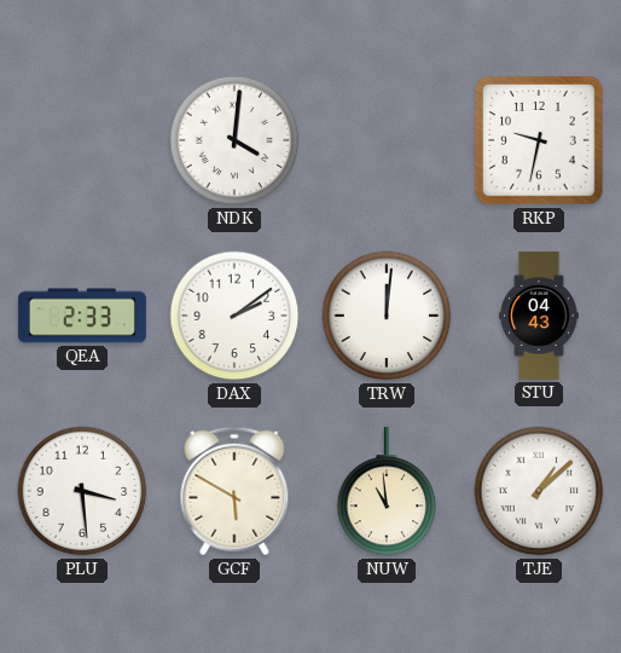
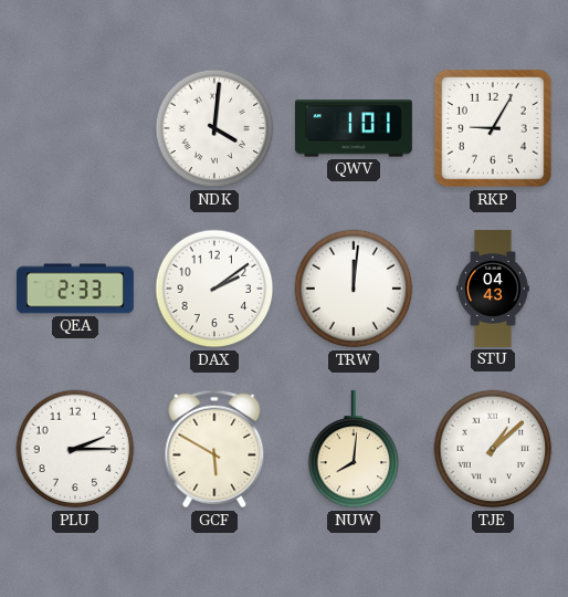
QWV: none -> 1:01
RKP: 9:32 -> 9:05
PLU: 3:29 -> 2:15
NUW: 10:59 -> 8:01
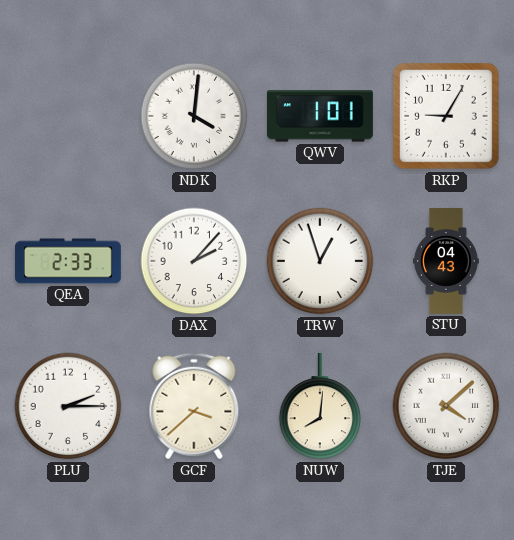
DAX: 2:09 -> 2:07
TRW: 12:01 -> 12:57
GCF: 5:50 -> 3:38
TJE: 1:08 -> 4:08
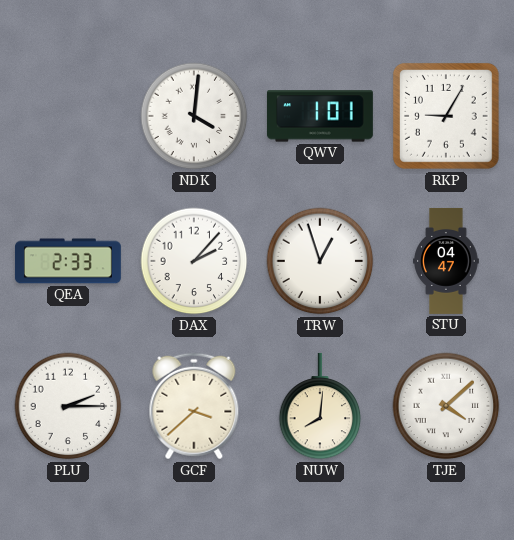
STU: 04:43 -> 04:47
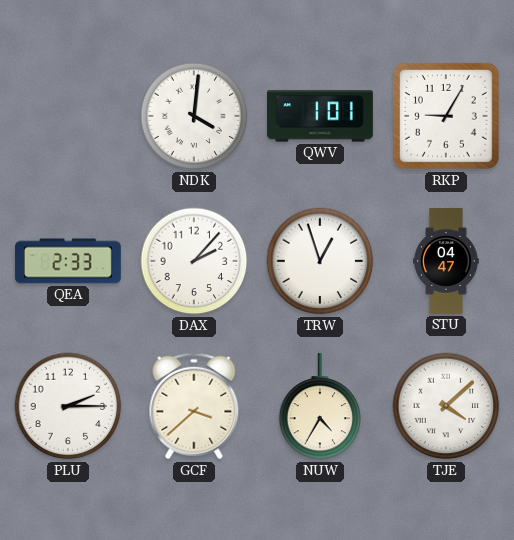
NUW: 8:01 -> 4:35
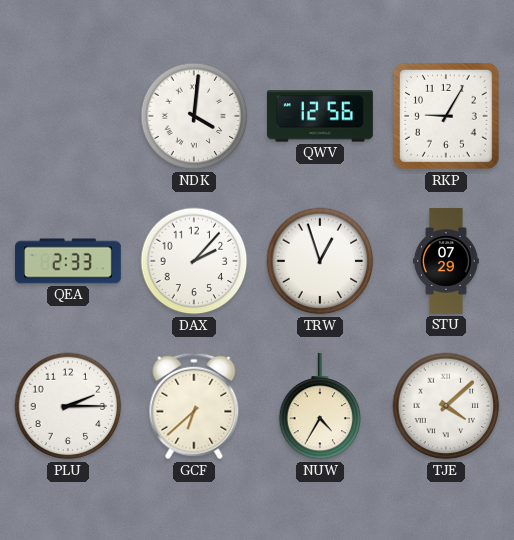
QWV: 1:01 -> 12:56
STU: 04:47 -> 07:29
GCF: 3:38 -> 6:38
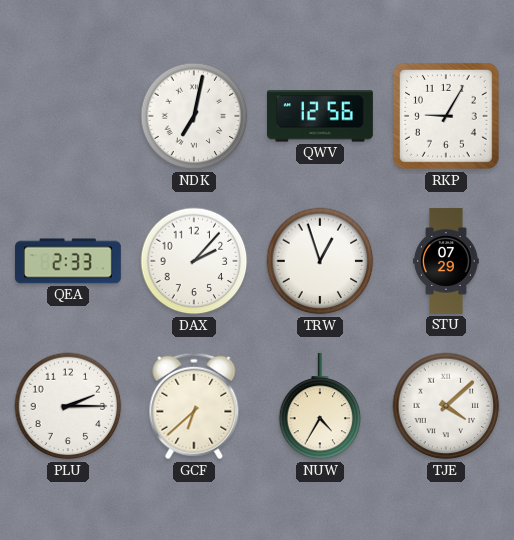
NDK: 4:01 -> 7:02
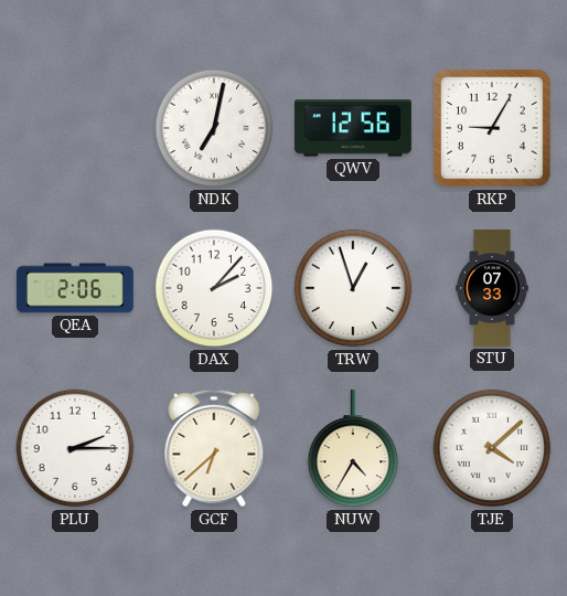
QEA: 2:33 -> 2:06
STU: 07:29 -> 07:33
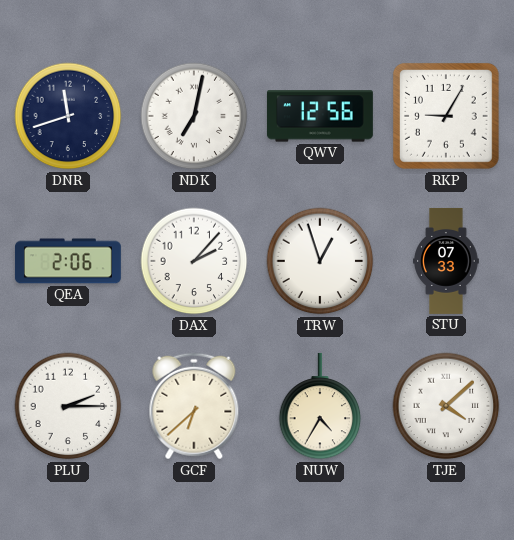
DNR: none -> 11:42
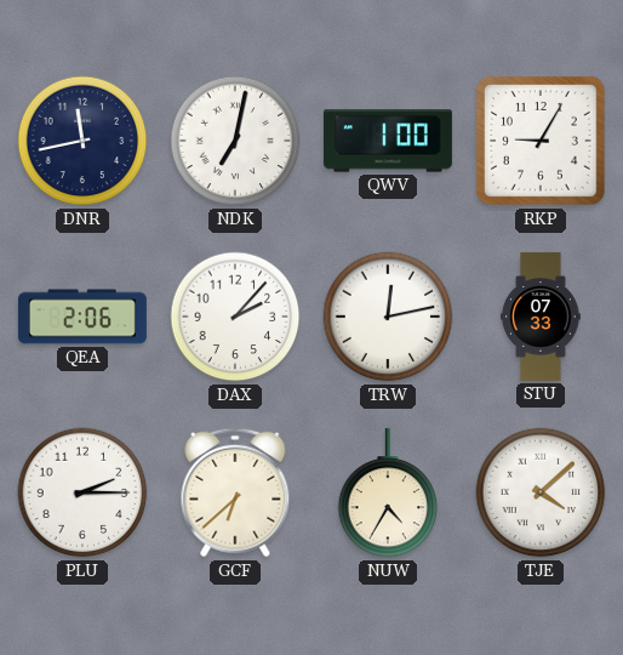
DNR: 11:42 -> 11:43
QWV: 12:56 -> 1:00
TRW: 12:57 -> 12:13
